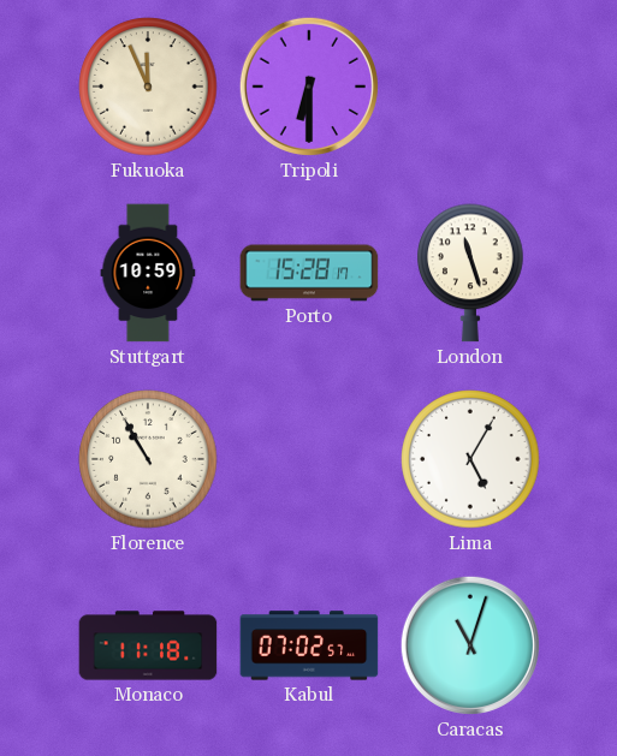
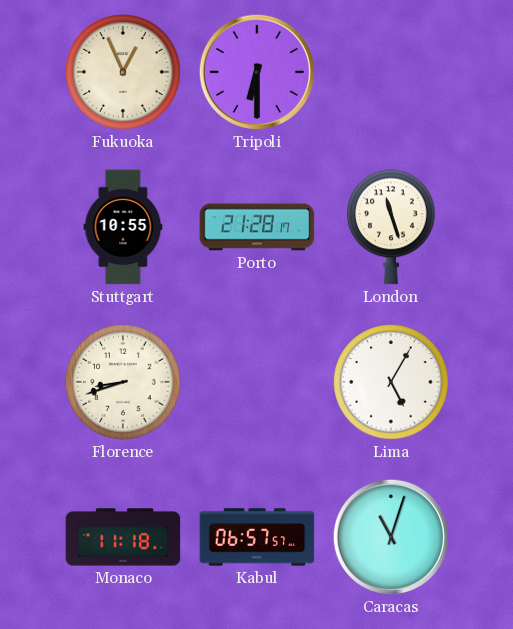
Fukuoka: 11:56 -> 12:56
Stuttgart: 10:59 -> 10:55
Porto: 15:28 -> 21:28
Florence: 10:55 -> 8:42
Kabul: 07:02 -> 06:57
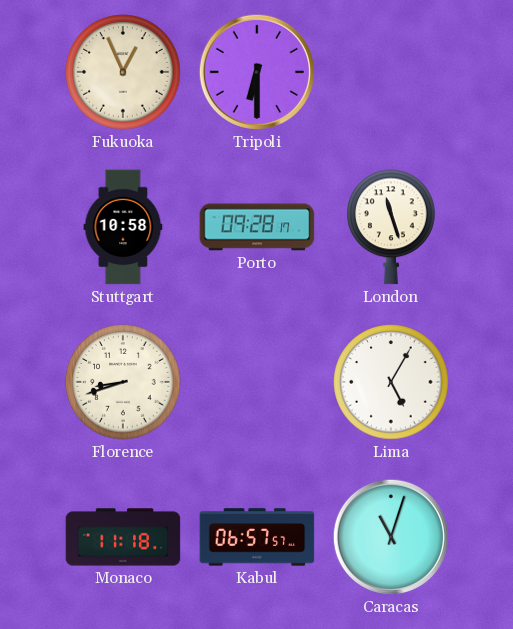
Stuttgart: 10:55 -> 10:58
Porto: 21:28 -> 09:28
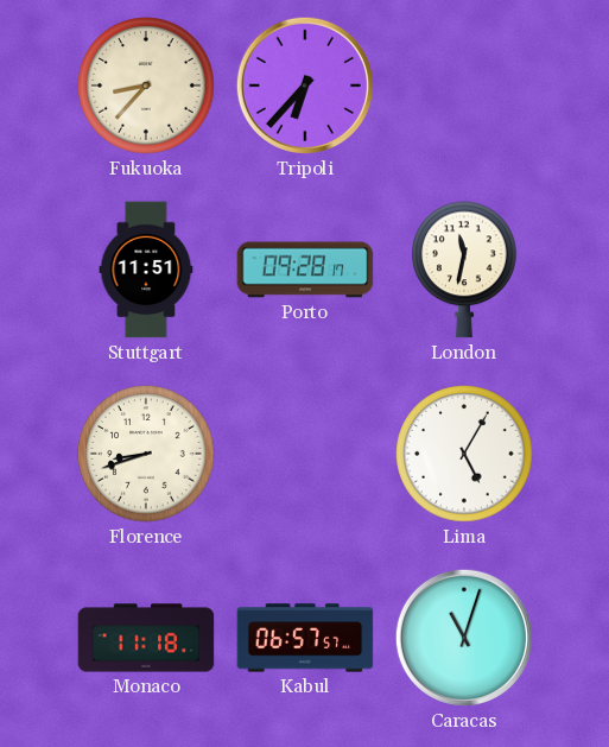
Fukuoka: 12:56 -> 8:37
Tripoli: 6:30 -> 6:37
Stuttgart: 10:58 -> 11:51
London: 11:27 -> 11:32
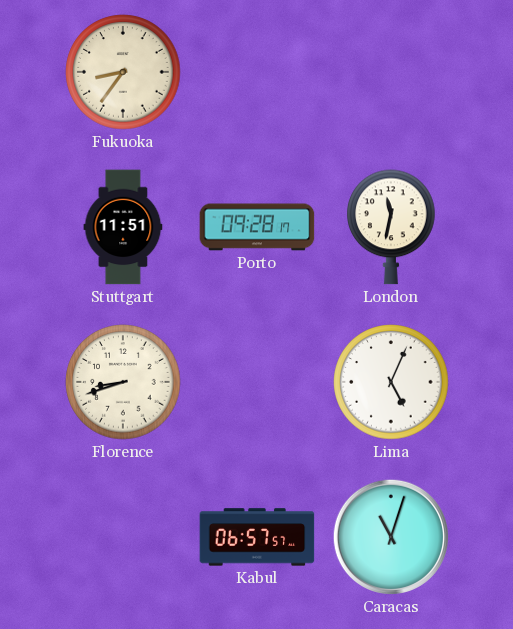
Fukuoka: 8:37 -> 8:36
Tripoli: 6:37 -> none
Lima: 5:05 -> 5:04
Monaco: 11:18 -> none
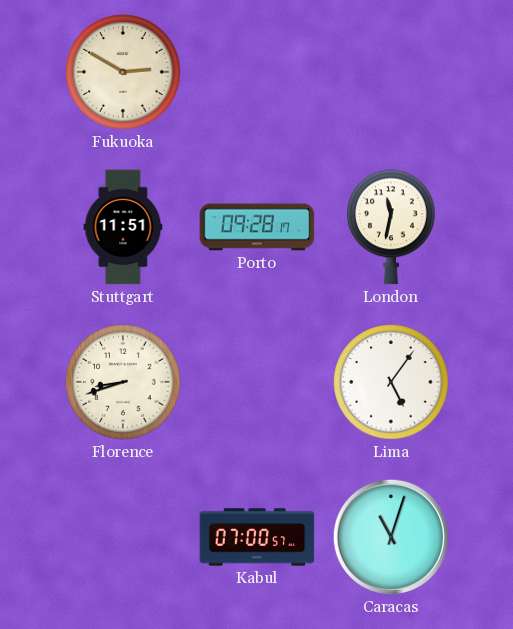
Fukuoka: 8:36 -> 2:50
Lima: 5:04 -> 5:06
Kabul: 06:57 -> 07:00
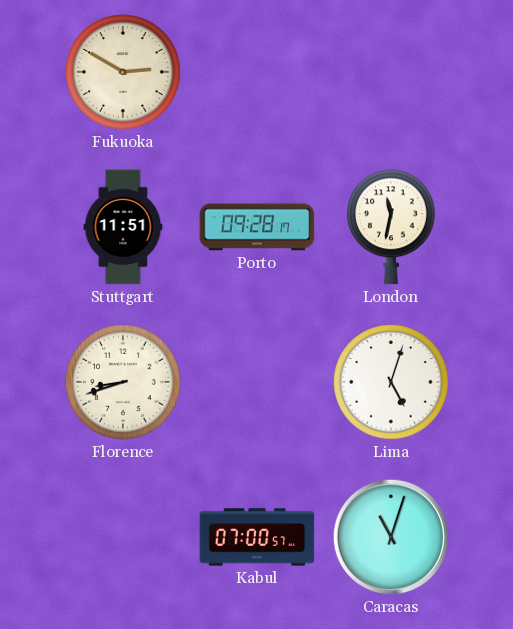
Lima: 5:06 -> 5:03
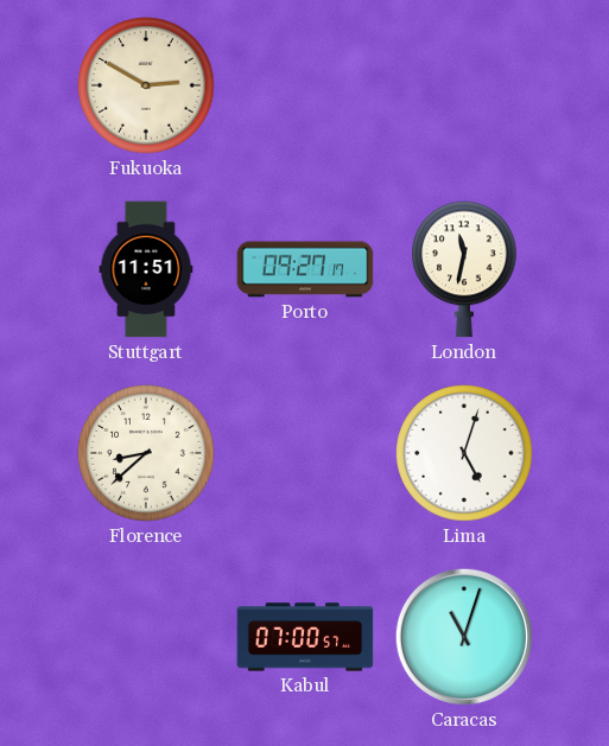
Porto: 09:28 -> 09:27
Florence: 8:42 -> 8:38
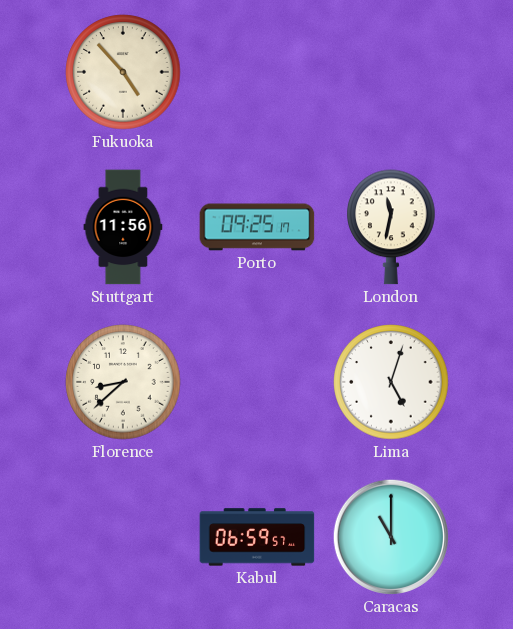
Fukuoka: 2:50 -> 4:53
Stuttgart: 11:51 -> 11:56
Porto: 09:27 -> 09:25
Kabul: 07:00 -> 06:59
Caracas: 11:03 -> 11:00
